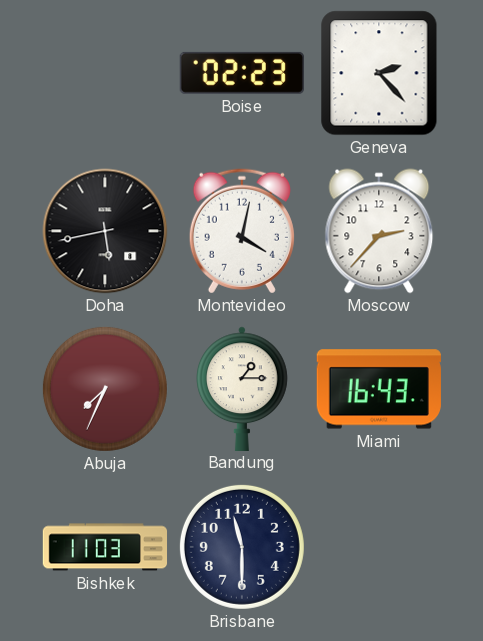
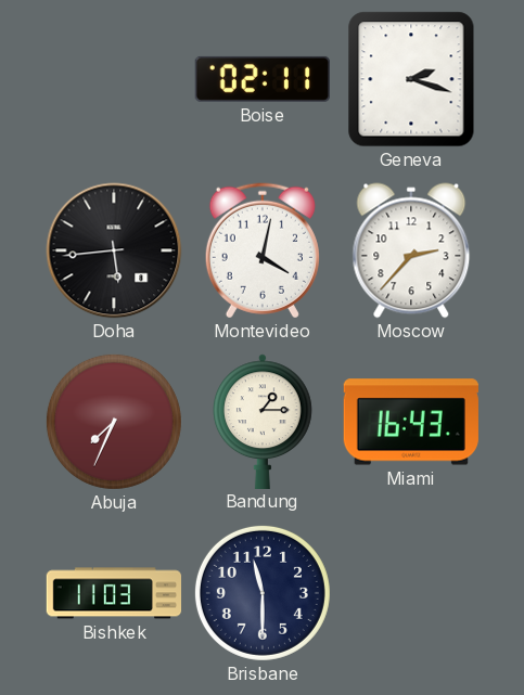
Boise: 02:23 -> 02:11
Geneva: 2:23 -> 2:18
Doha: 5:43 -> 5:44
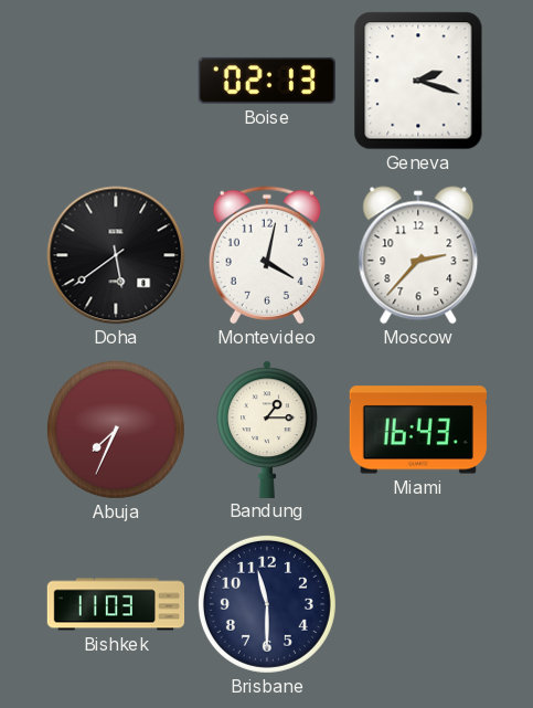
Boise: 02:11 -> 02:13
Doha: 5:44 -> 5:39
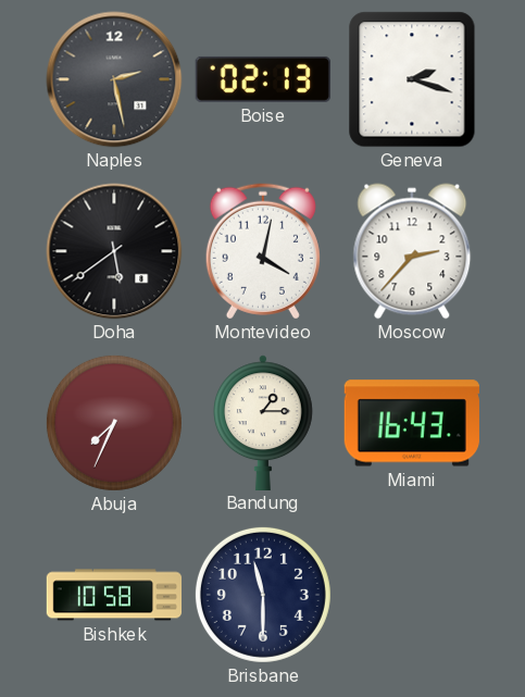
Naples: none -> 2:28
Bishkek: 11:03 -> 10:58
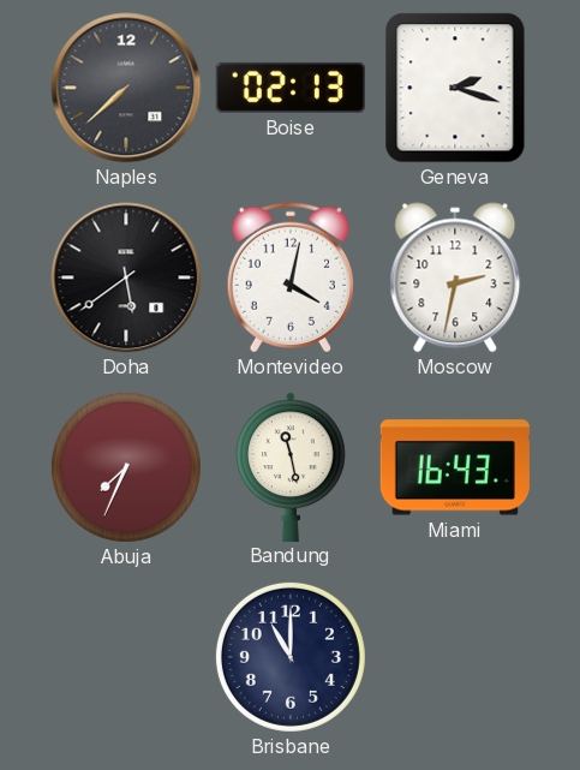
Naples: 2:28 -> 7:38
Moscow: 2:37 -> 2:32
Bandung: 1:15 -> 11:28
Bishkek: 10:58 -> none
Brisbane: 11:30 -> 11:00
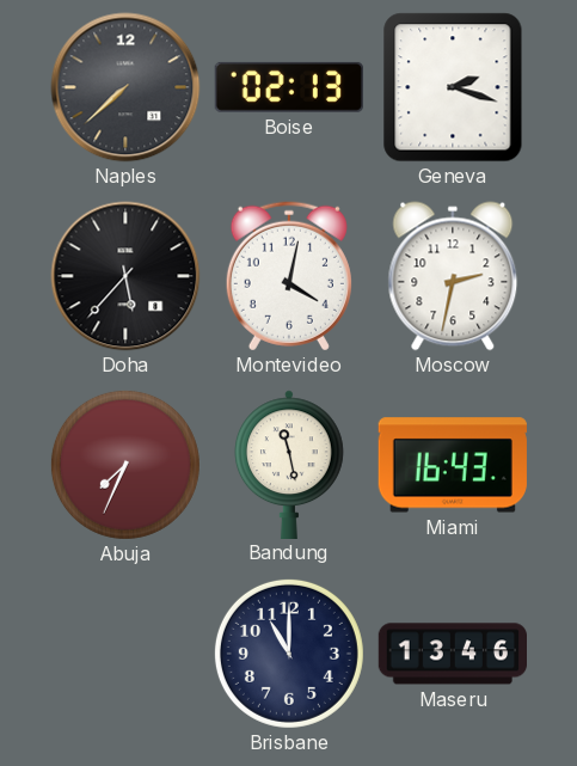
Doha: 5:39 -> 5:37
Maseru: none -> 13:46
